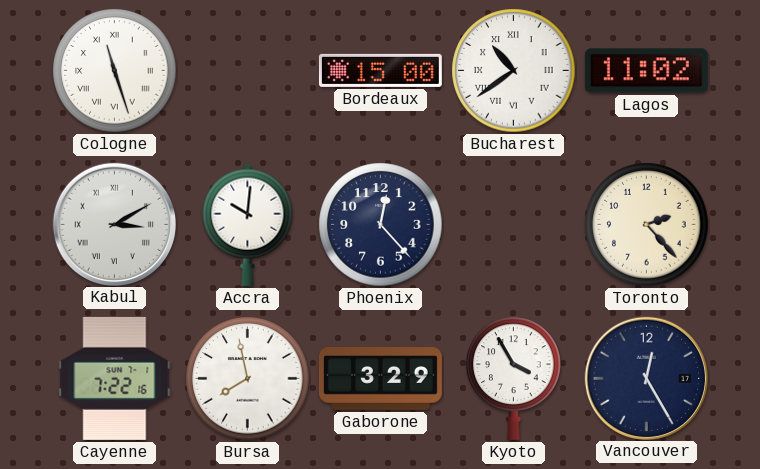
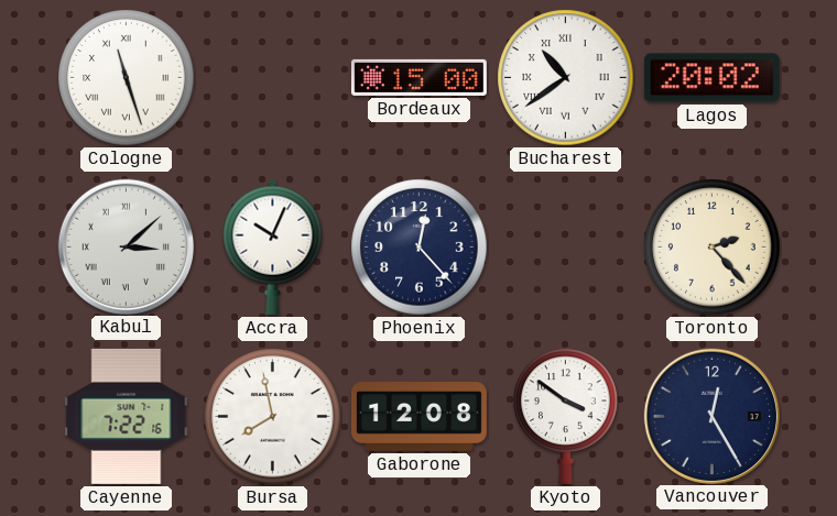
Lagos: 11:02 -> 20:02
Kabul: 3:10 -> 3:08
Accra: 10:01 -> 10:04
Gaborone: 3:29 -> 12:08
Kyoto: 3:55 -> 3:51
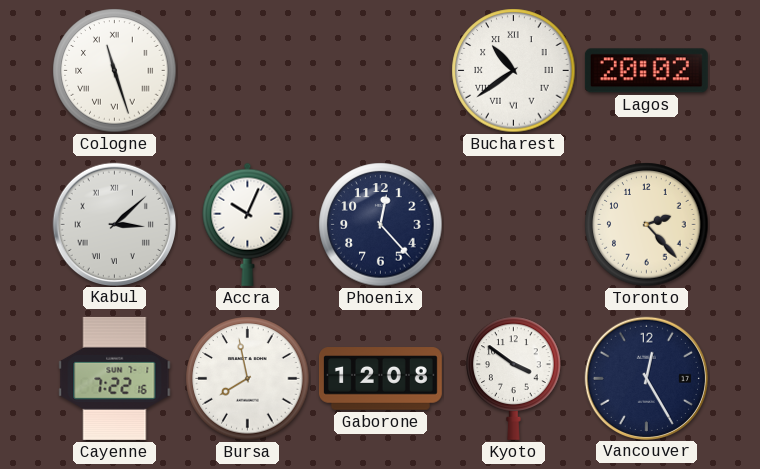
Bordeaux: 15:00 -> none
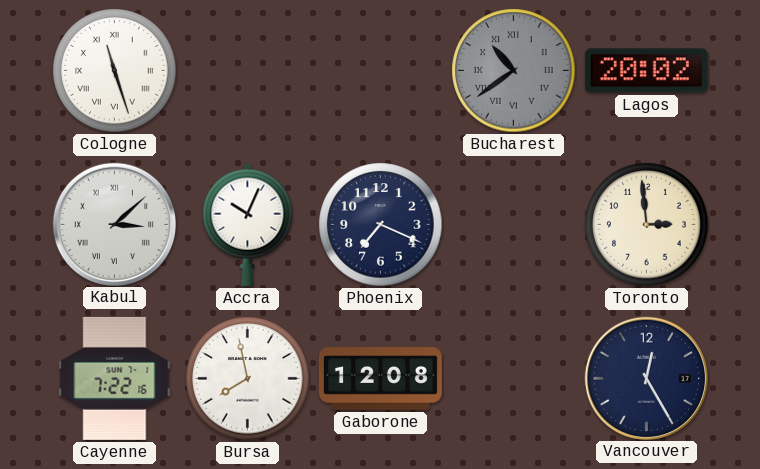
Bucharest dial: white -> grey
Phoenix: 12:23 -> 7:19
Toronto: 2:23 -> 2:59
Kyoto: 3:51 -> none
